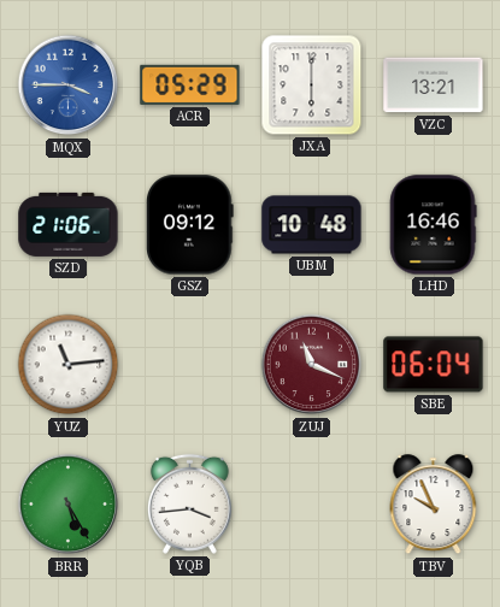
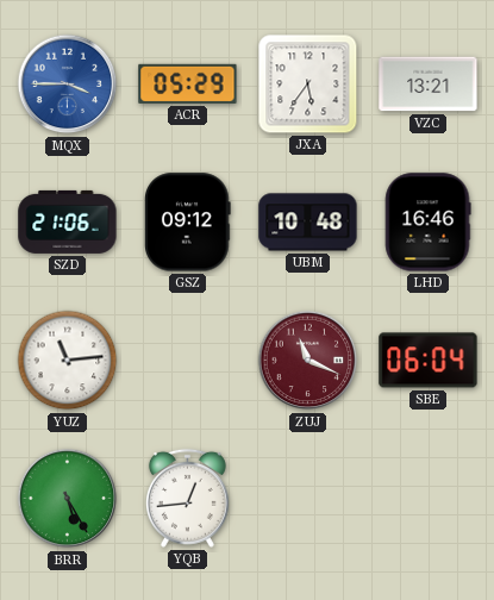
JXA: 6:00 -> 5:36
YQB: 3:44 -> 12:44
TBV: 9:56 -> none
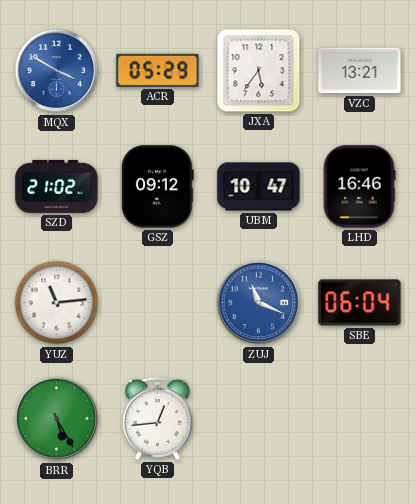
MQX: 3:45 -> 3:50
SZD: 21:06 -> 21:02
UBM: 10:48 -> 10:47
ZUJ dial: burgundy -> blue
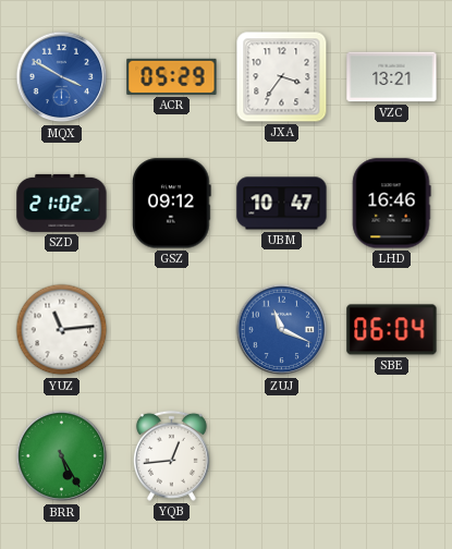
JXA: 5:36 -> 3:36
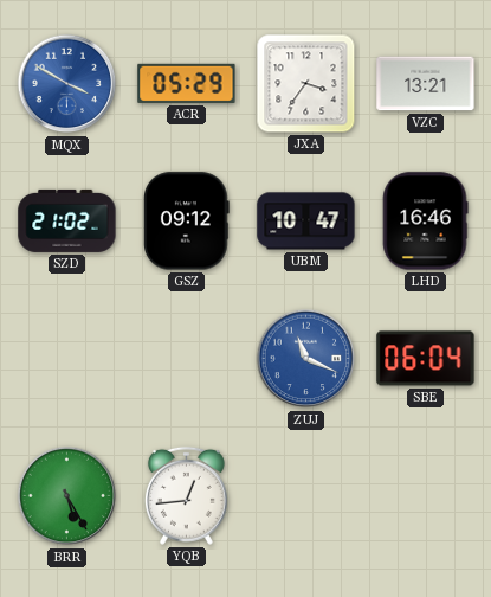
YUZ: 11:14 -> none
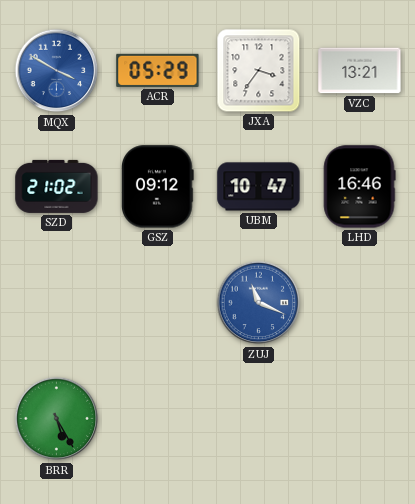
SBE: 06:04 -> none
YQB: 12:44 -> none
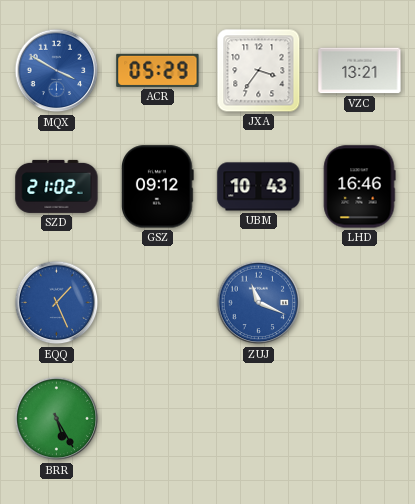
UBM: 10:47 -> 10:43
EQQ: none -> 1:26
